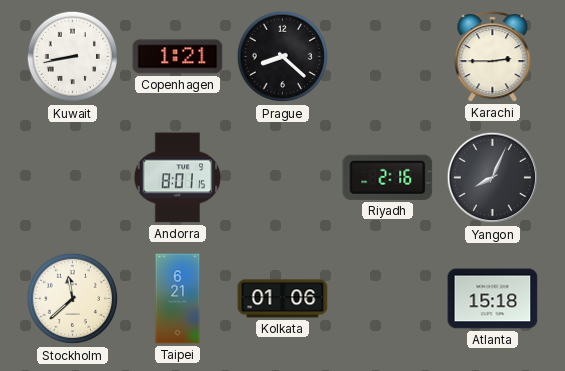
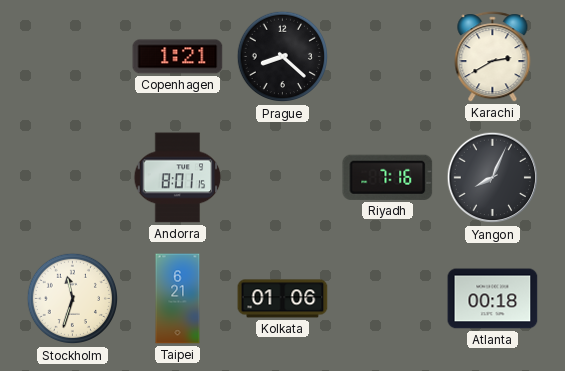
Kuwait: 8:43 -> none
Karachi: 2:45 -> 2:40
Riyadh: 2:16 -> 7:16
Stockholm: 11:38 -> 11:33
Atlanta: 15:18 -> 00:18
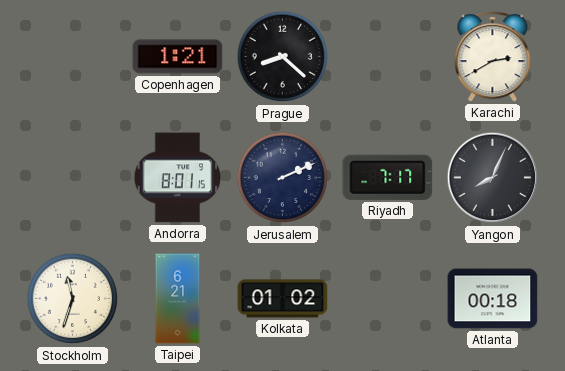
Jerusalem: none -> 2:11
Riyadh: 7:16 -> 7:17
Kolkata: 01:06 -> 01:02
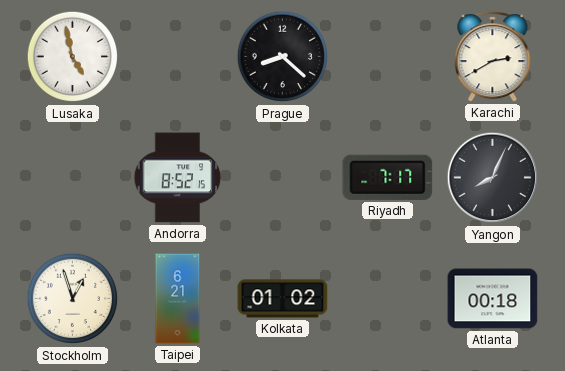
Lusaka: none -> 4:58
Copenhagen: 1:21 -> none
Andorra: 8:01 -> 8:52
Jerusalem: 2:11 -> none
Stockholm: 11:33 -> 12:57
